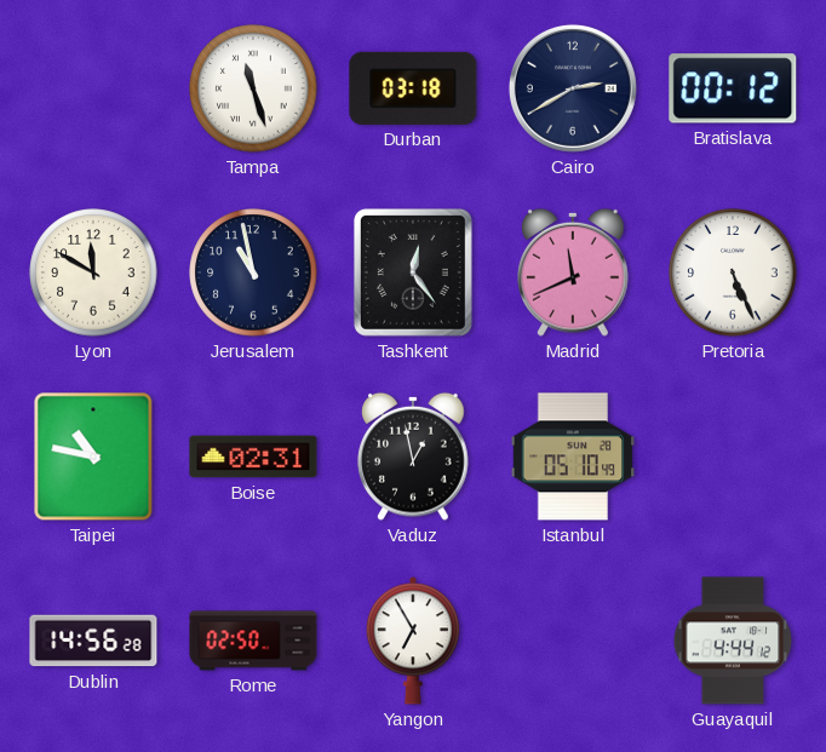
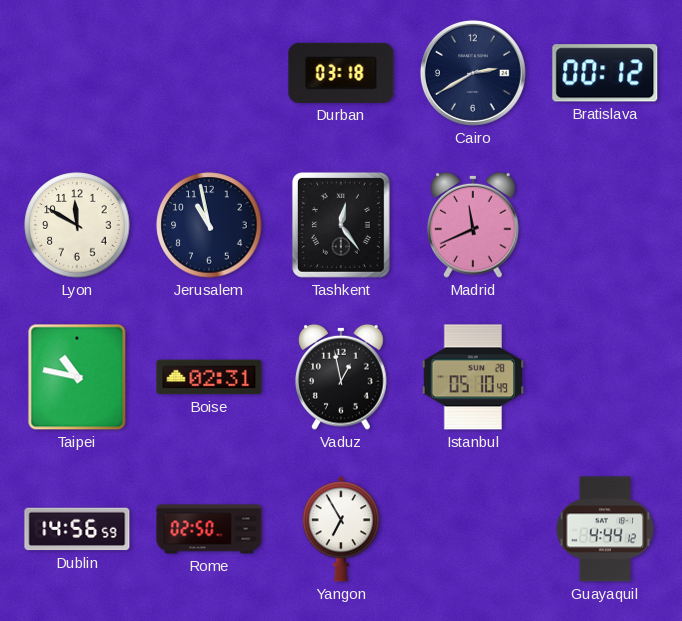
Tampa: 11:27 -> none
Pretoria: 5:26 -> none
Dublin: 14:56:28 -> 14:56:59
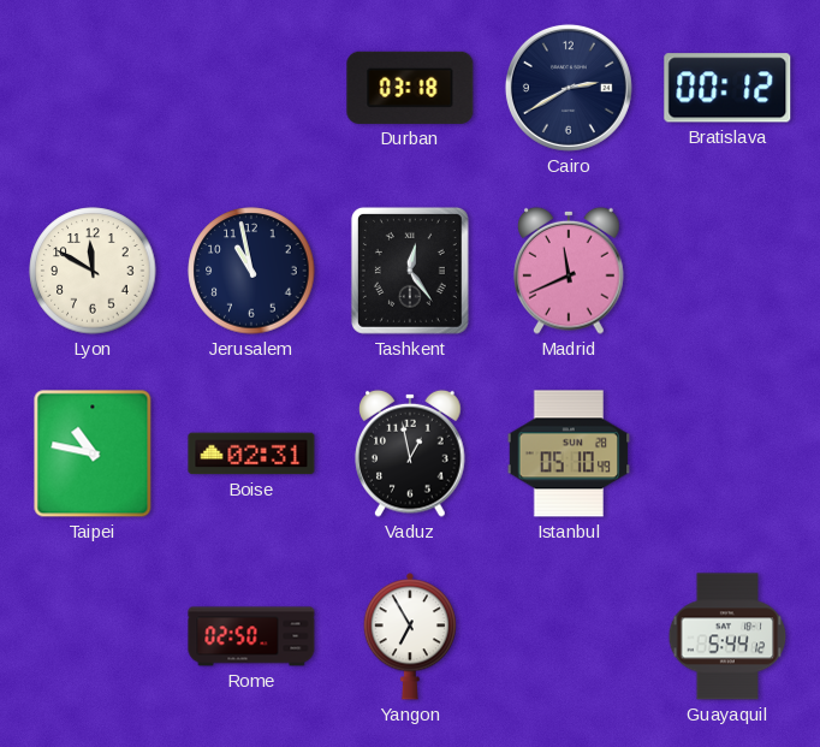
Dublin: 14:56 -> none
Guayaquil: 4:44 -> 5:44
